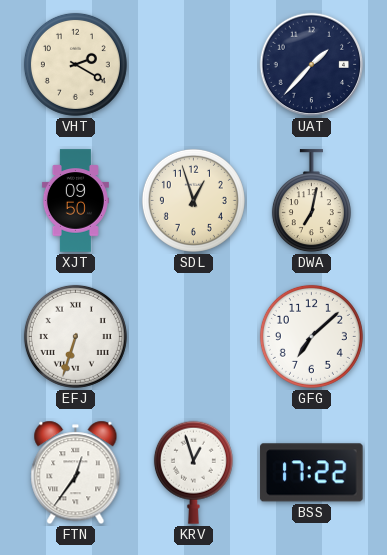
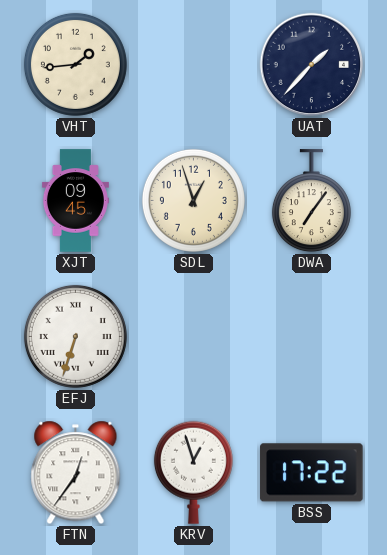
VHT: 2:20 -> 1:44
XJT: 09:50 -> 09:45
DWA: 7:02 -> 7:06
GFG: 7:08 -> none
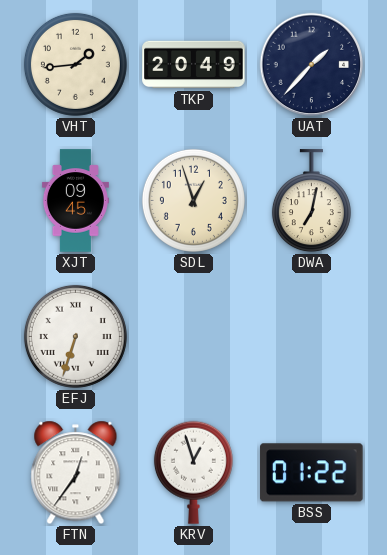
TKP: none -> 20:49
DWA: 7:06 -> 7:02
BSS: 17:22 -> 01:22
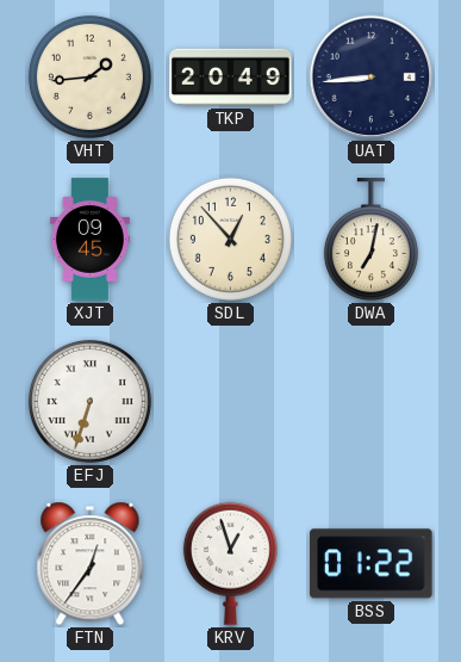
UAT: 1:37 -> 8:44
SDL: 12:57 -> 12:53
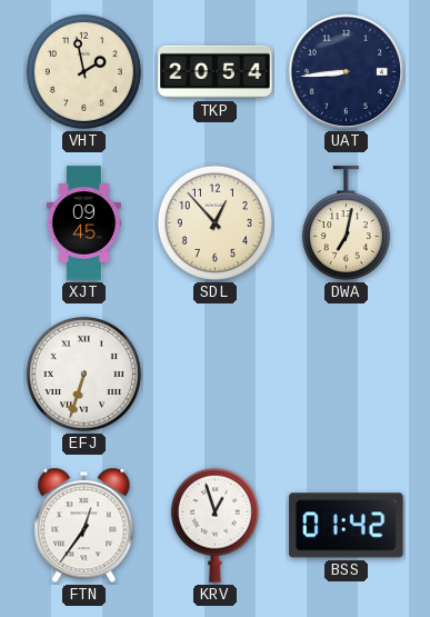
VHT: 1:44 -> 1:58
TKP: 20:49 -> 20:54
BSS: 01:22 -> 01:42
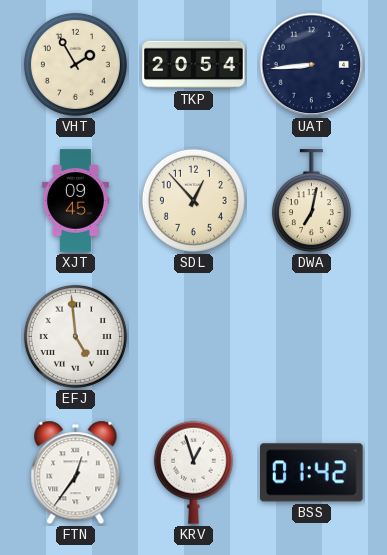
VHT: 1:58 -> 1:55
EFJ: 6:33 -> 4:59
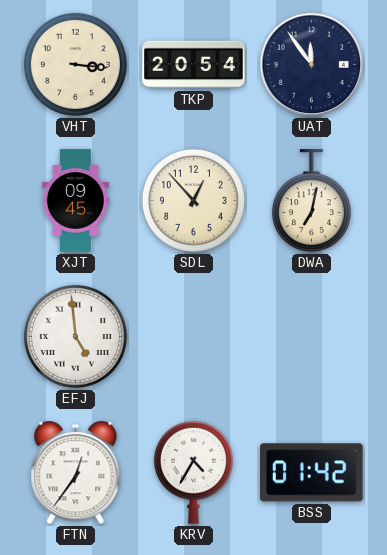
VHT: 1:55 -> 3:16
UAT: 8:44 -> 11:54
KRV: 12:57 -> 4:35
